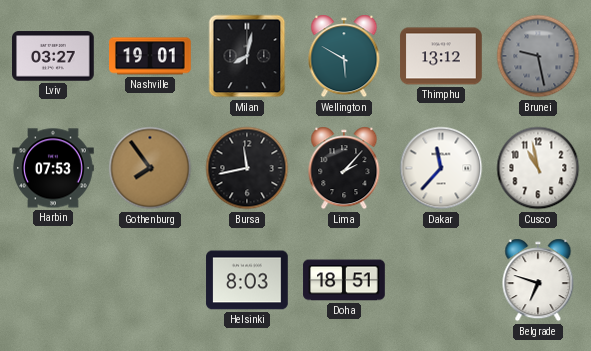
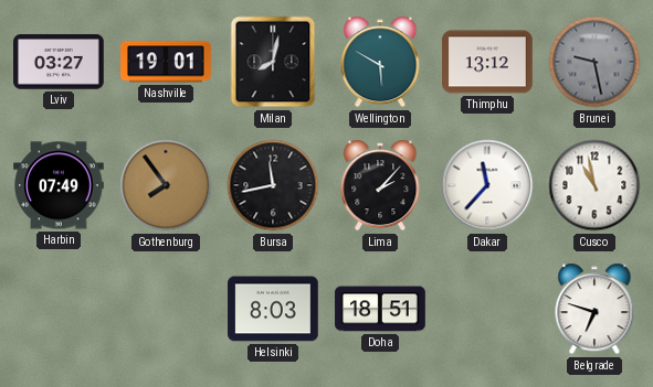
Harbin: 07:53 -> 07:49
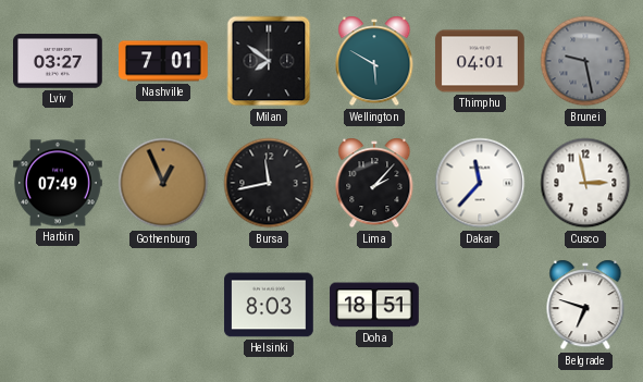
Nashville: 19:01 -> 7:01
Milan: 8:02 -> 7:51
Thimphu: 13:12 -> 04:01
Gothenburg: 7:54 -> 12:56
Cusco: 10:58 -> 2:58
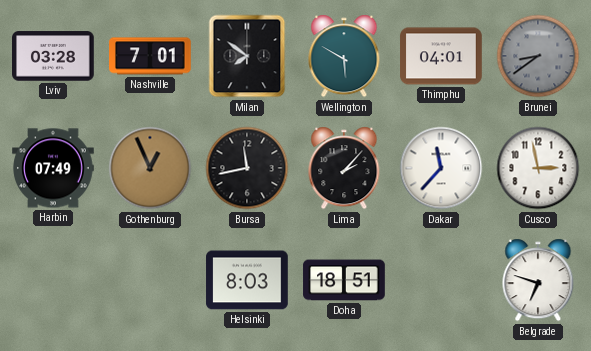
Lviv: 03:27 -> 03:28
Brunei: 9:28 -> 8:39
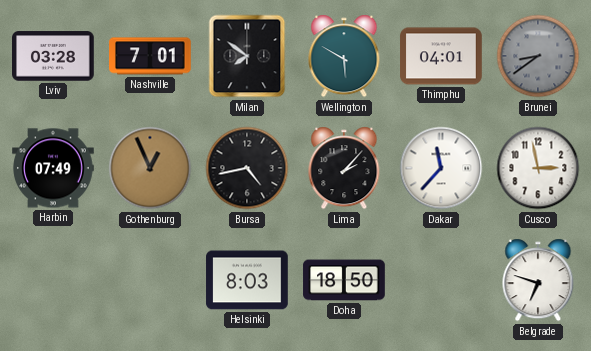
Bursa: 11:43 -> 4:43
Doha: 18:51 -> 18:50
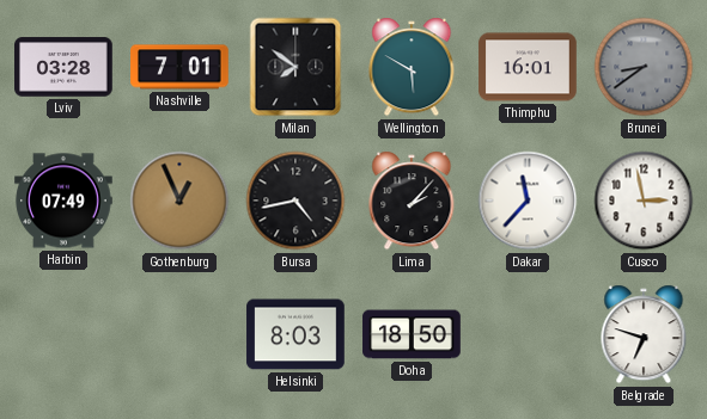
Thimphu: 04:01 -> 16:01
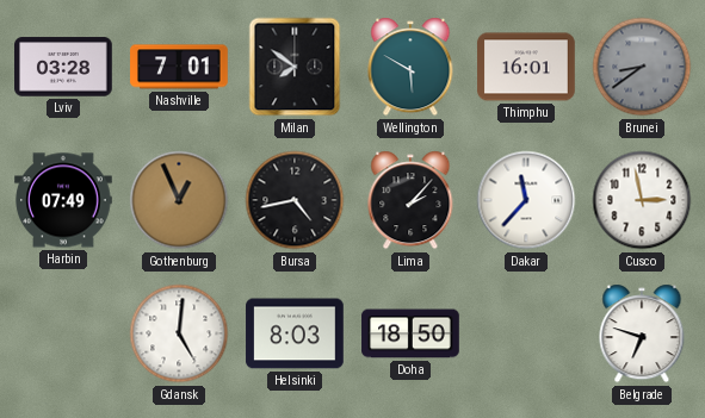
Gdansk: none -> 5:01
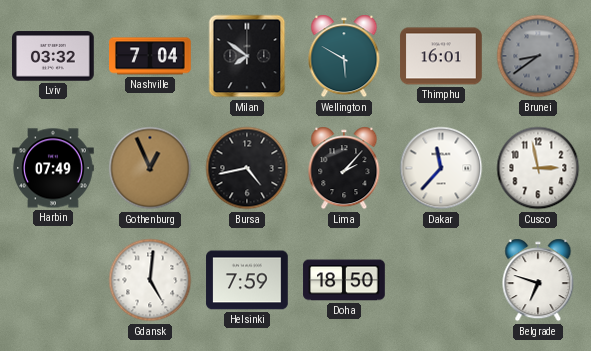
Lviv: 03:28 -> 03:32
Nashville: 7:01 -> 7:04
Helsinki: 8:03 -> 7:59
